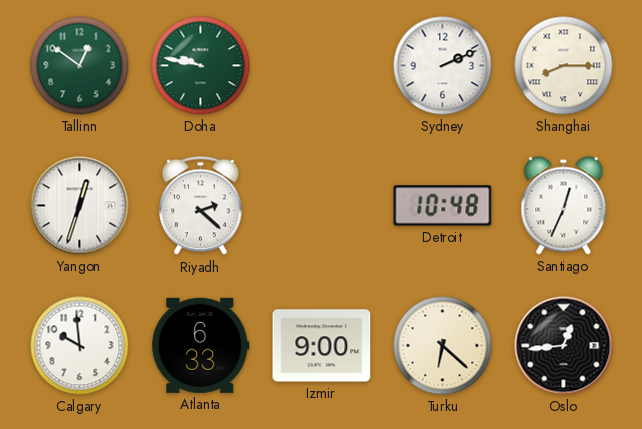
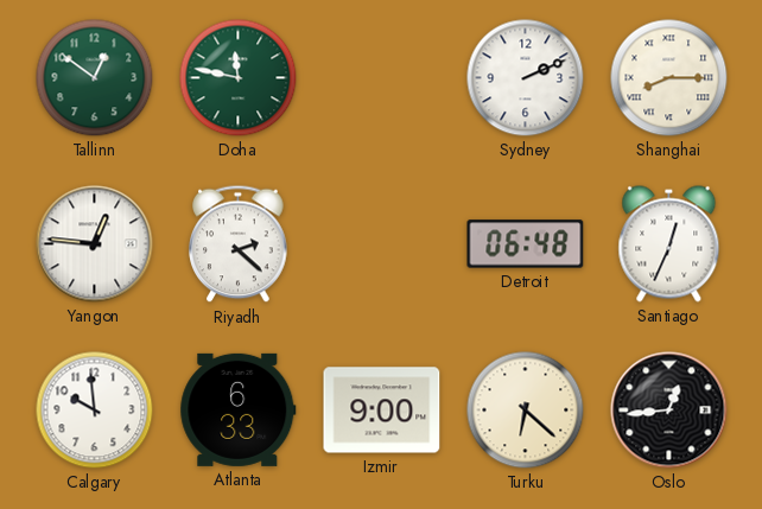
Doha: 9:47 -> 11:47
Yangon: 12:33 -> 12:46
Detroit: 10:48 -> 06:48
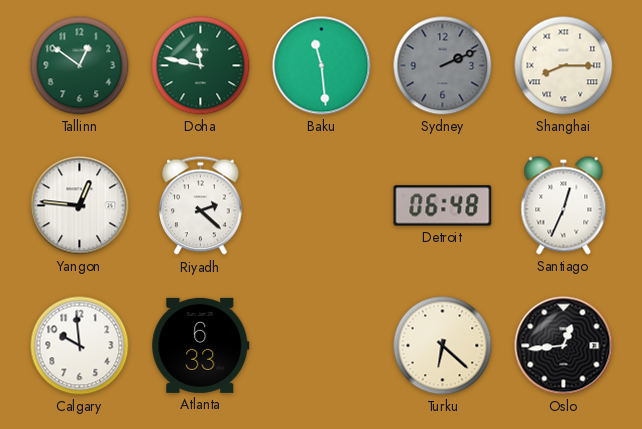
Baku: none -> 11:29
Sydney dial: white -> grey
Izmir: 9:00 -> none
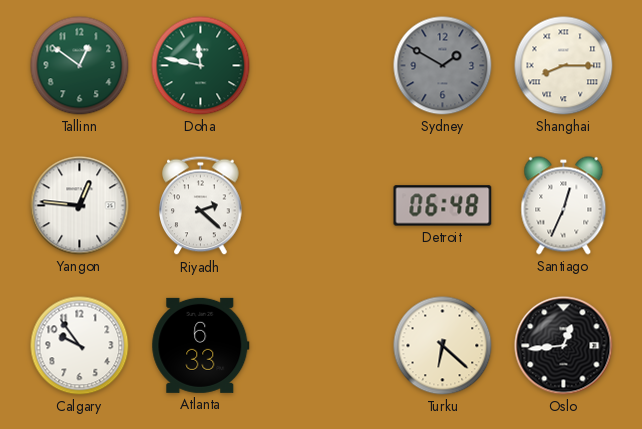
Baku: 11:29 -> none
Sydney: 2:11 -> 1:50
Calgary: 9:59 -> 9:54
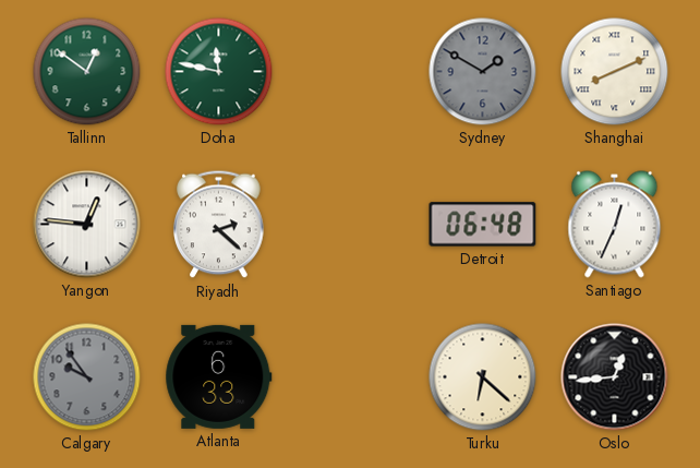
Shanghai: 8:15 -> 8:11
Calgary dial: white -> grey
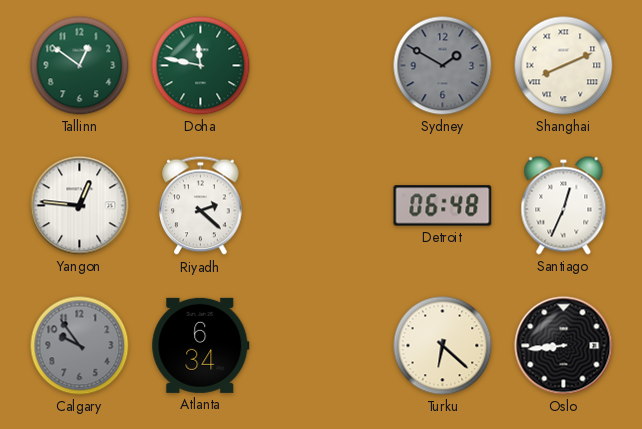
Atlanta: 6:33 -> 6:34
Oslo: 12:44 -> 8:44
